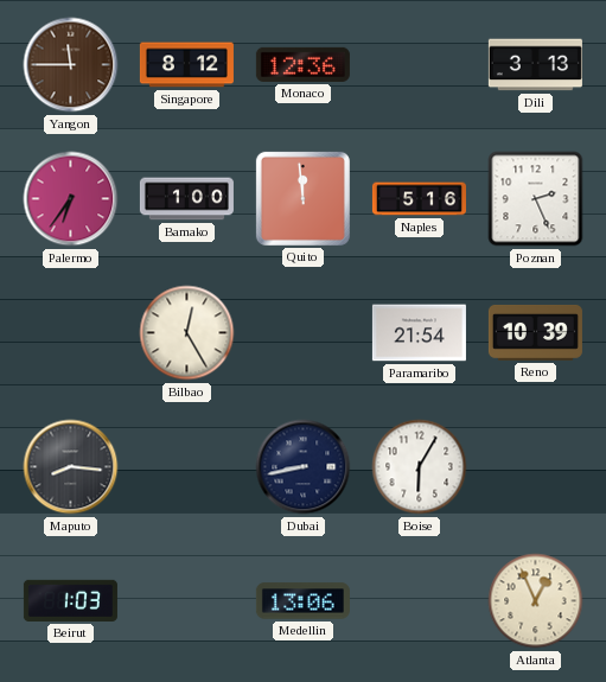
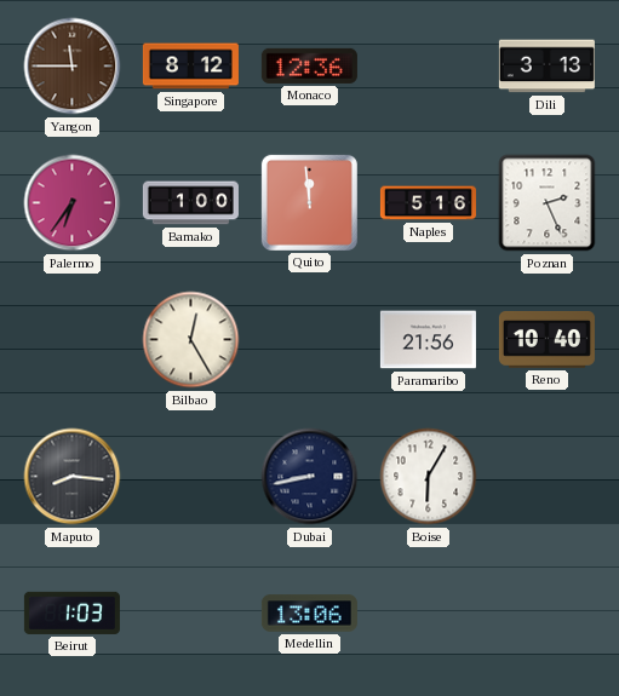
Paramaribo: 21:54 -> 21:56
Reno: 10:39 -> 10:40
Atlanta: 12:56 -> none
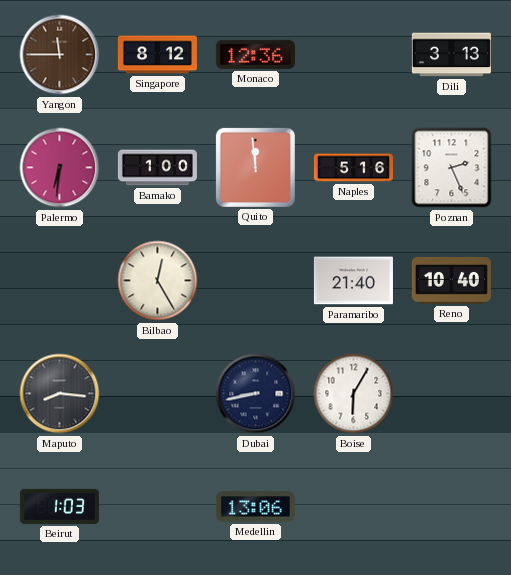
Palermo: 6:36 -> 6:31
Paramaribo: 21:56 -> 21:40
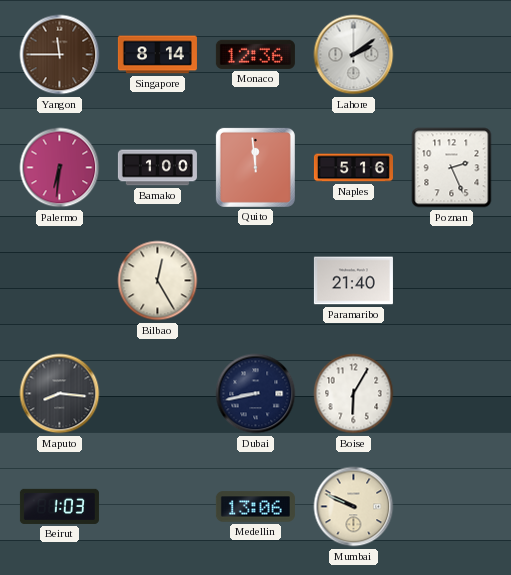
Singapore: 8:12 -> 8:14
Lahore: none -> 2:09
Dili: 3:13 -> none
Reno: 10:40 -> none
Mumbai: none -> 9:49
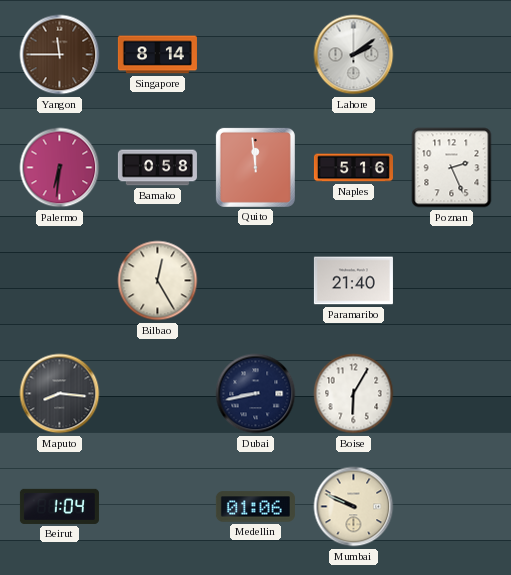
Monaco: 12:36 -> none
Bamako: 1:00 -> 0:58
Beirut: 1:03 -> 1:04
Medellin: 13:06 -> 01:06
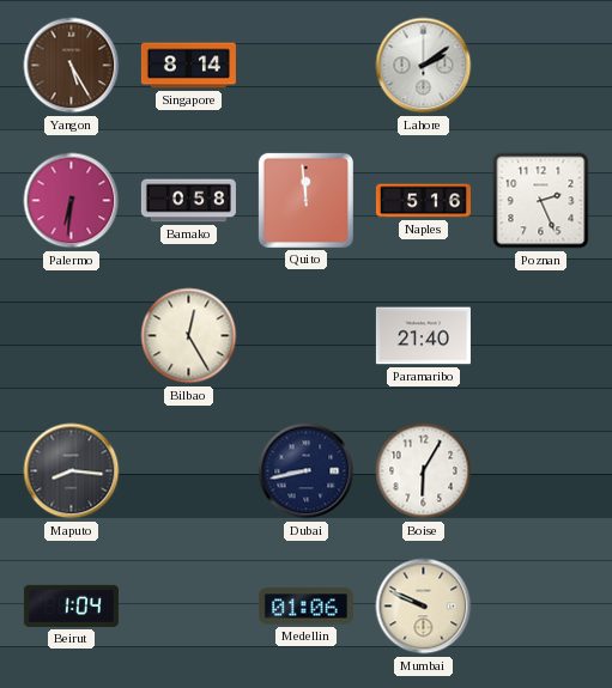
Yangon: 11:45 -> 5:25
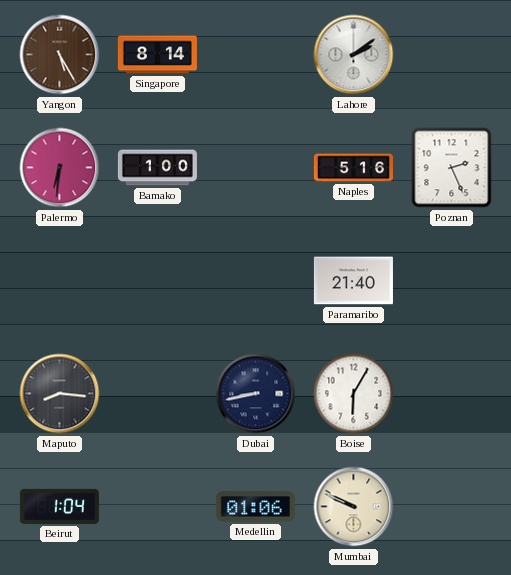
Bamako: 0:58 -> 1:00
Quito: 11:59 -> none
Bilbao: 12:25 -> none
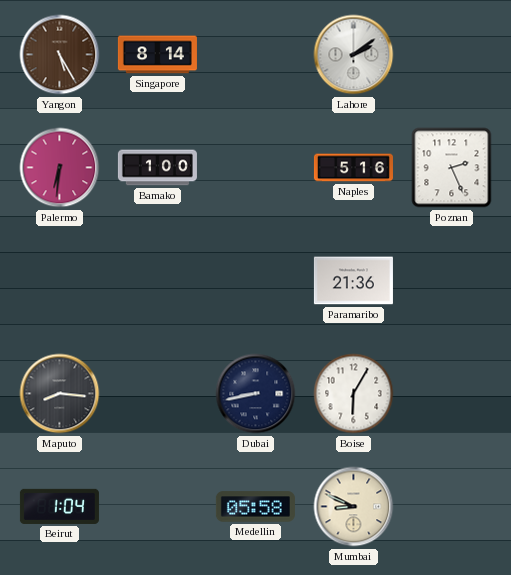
Paramaribo: 21:40 -> 21:36
Medellin: 01:06 -> 05:58
Mumbai: 9:49 -> 8:49
